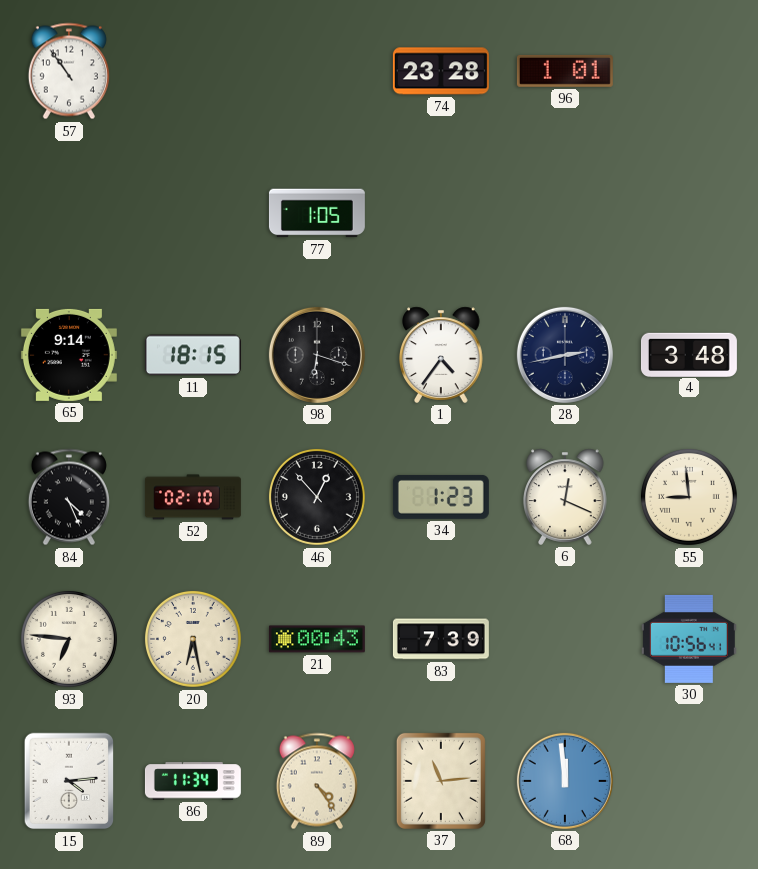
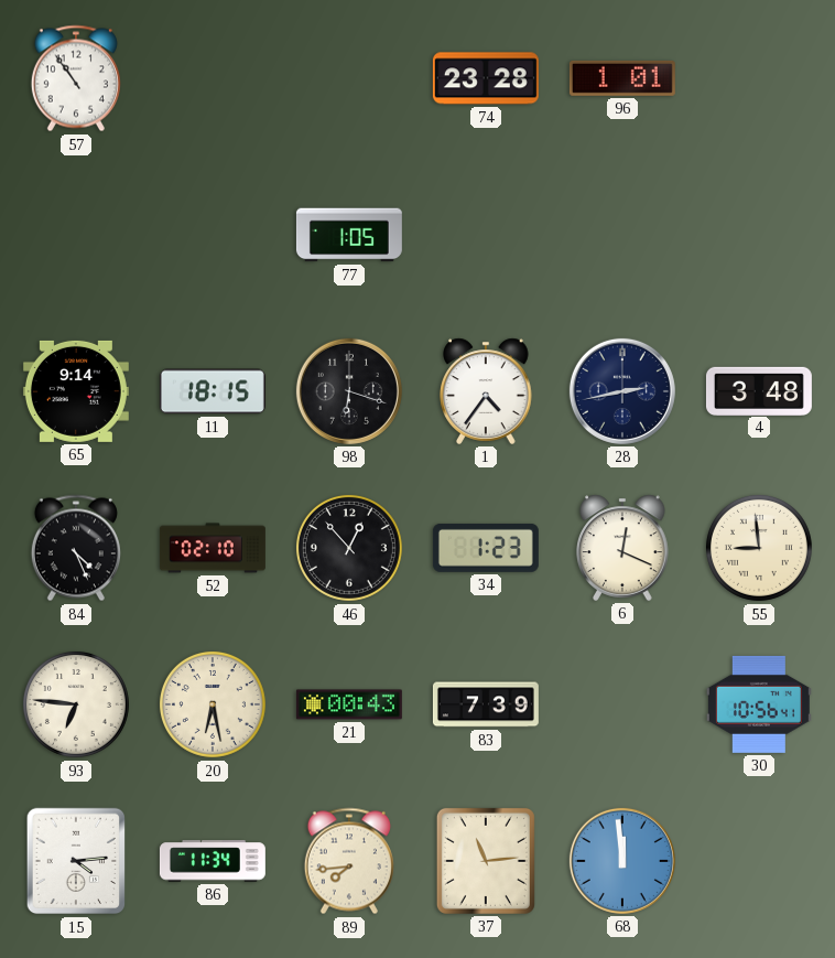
89: 4:24 -> 7:44
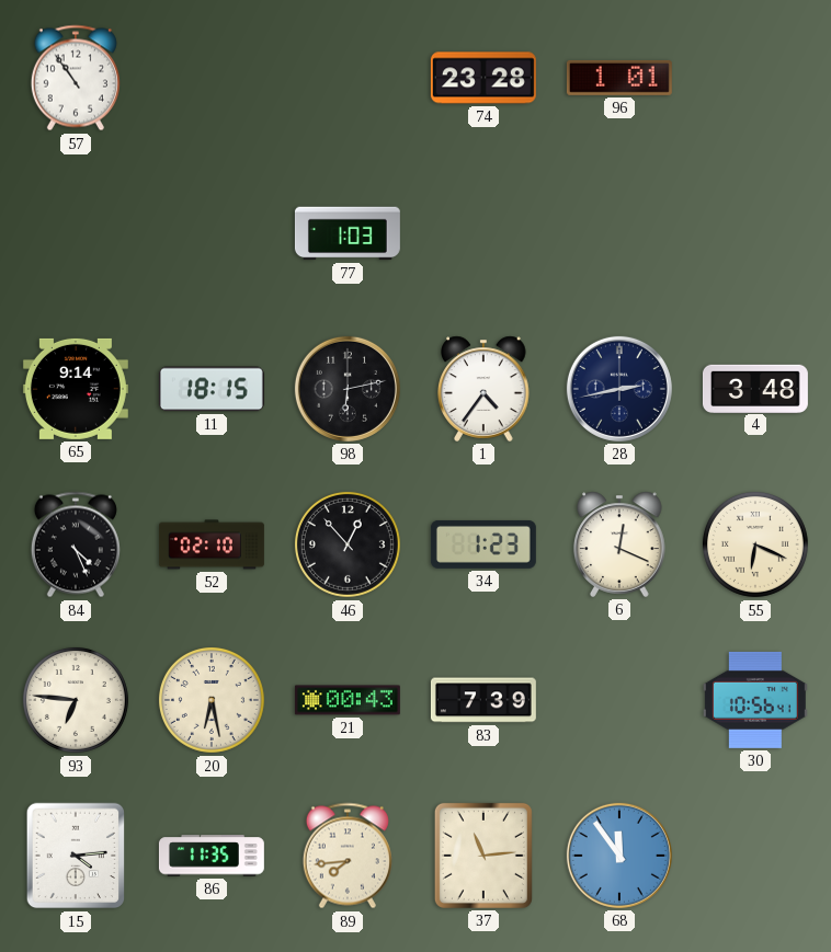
77: 1:05 -> 1:03
98: 6:18 -> 6:13
55: 8:59 -> 6:19
86: 11:34 -> 11:35
68: 11:59 -> 11:54
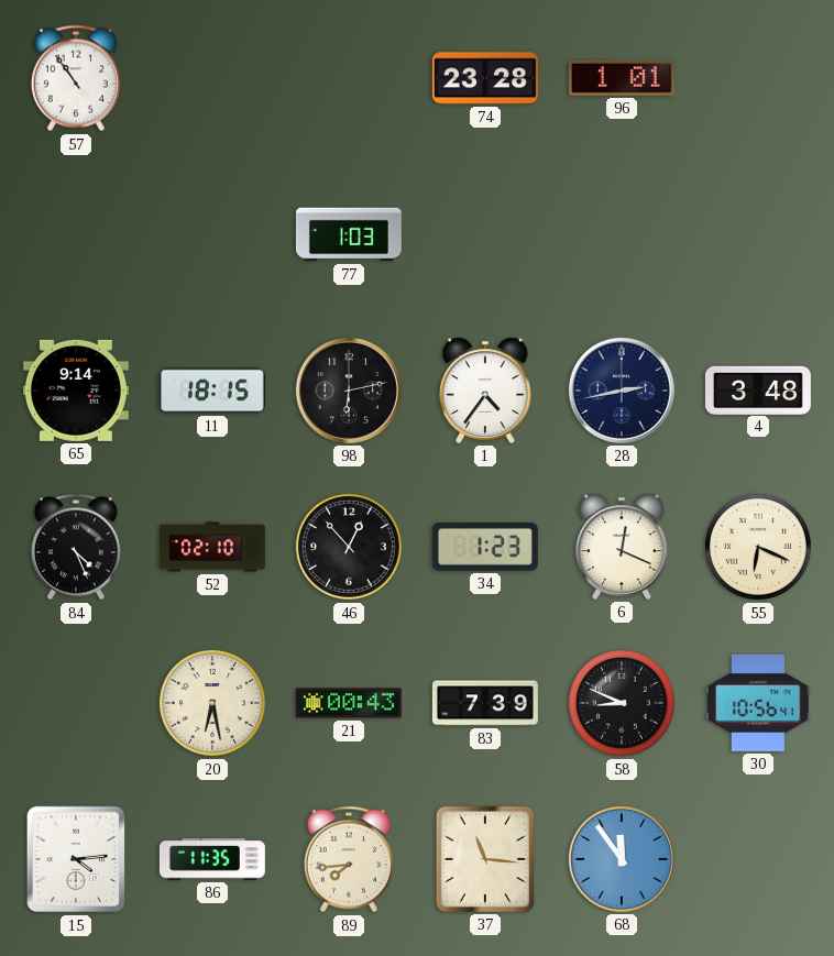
93: 6:46 -> none
58: none -> 8:49
37: 11:14 -> 11:16
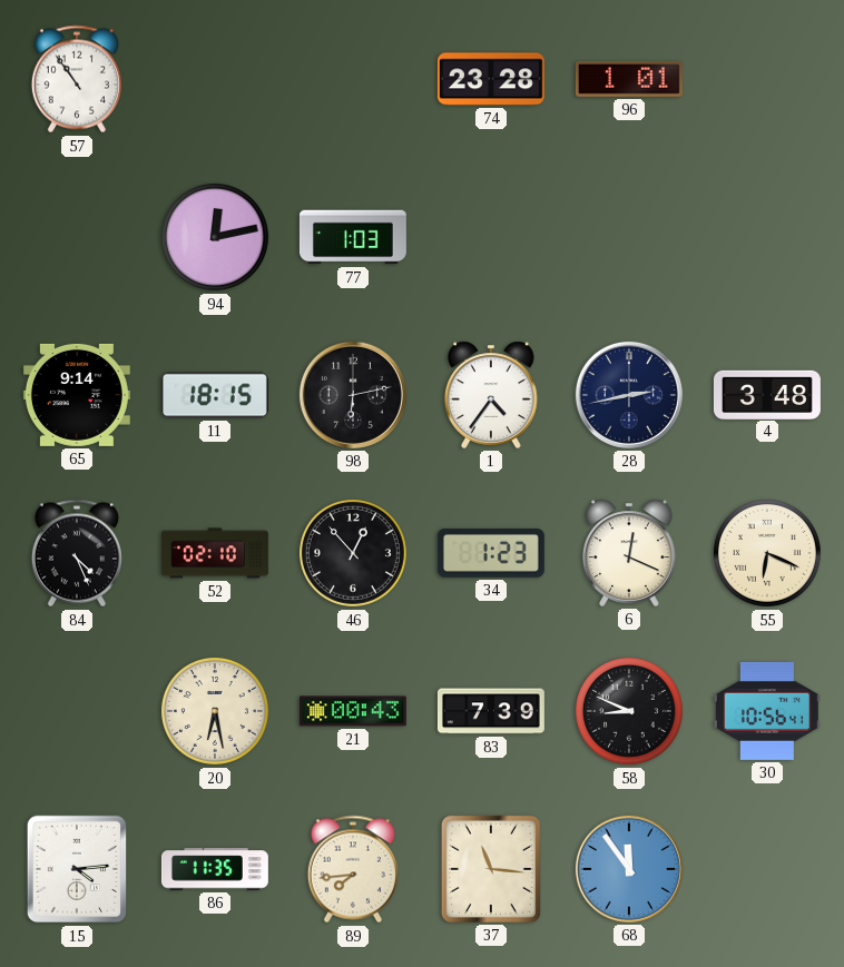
94: none -> 12:13
